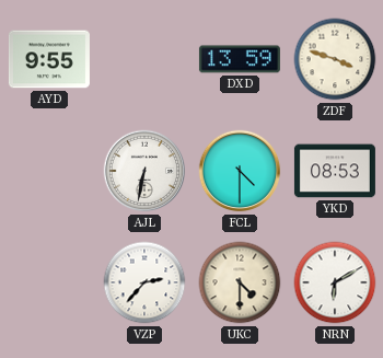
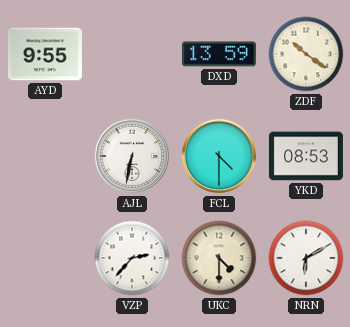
ZDF: 3:48 -> 10:21
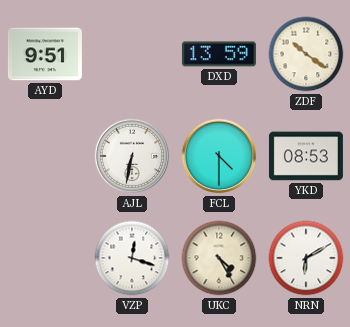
AYD: 9:55 -> 9:51
VZP: 2:37 -> 12:18
UKC: 4:30 -> 4:25
